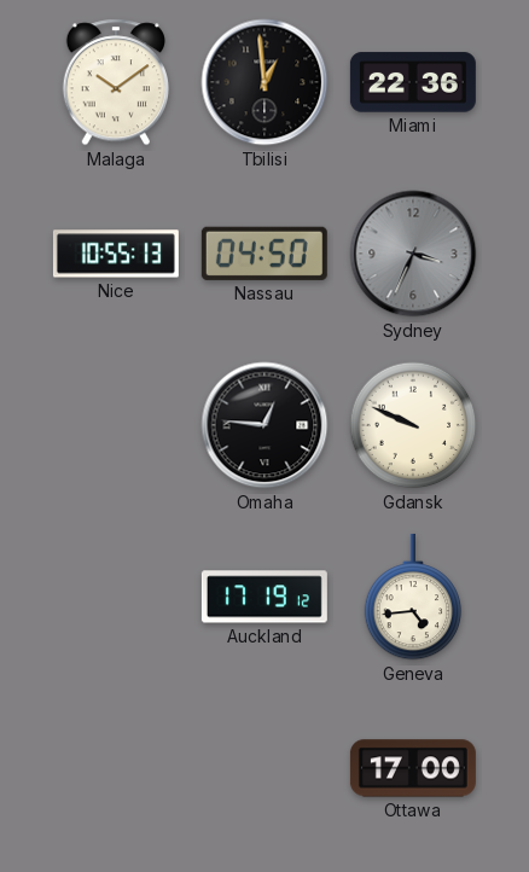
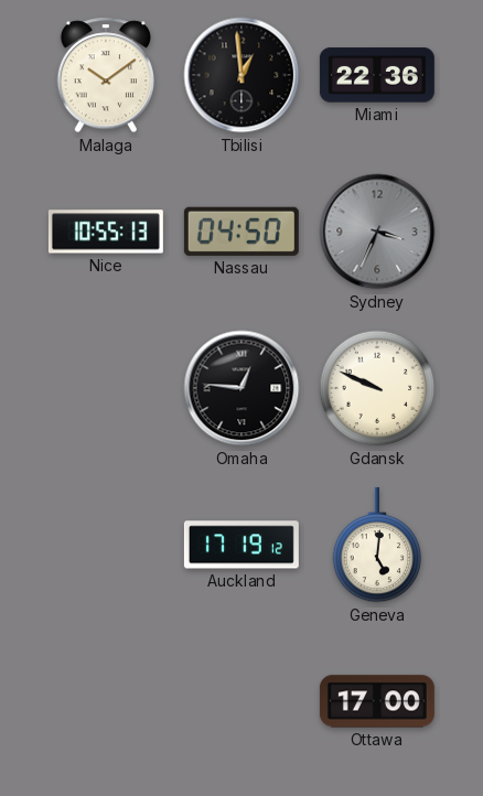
Geneva: 4:44 -> 5:01
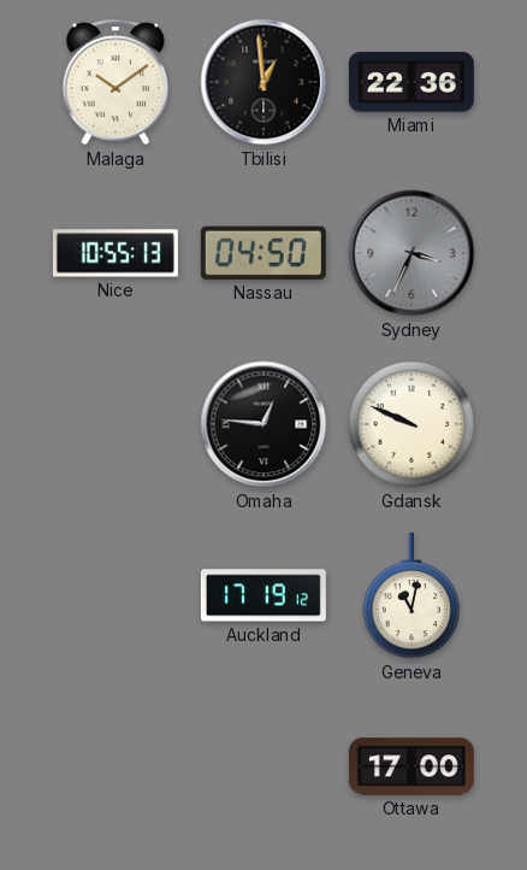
Geneva: 5:01 -> 11:02
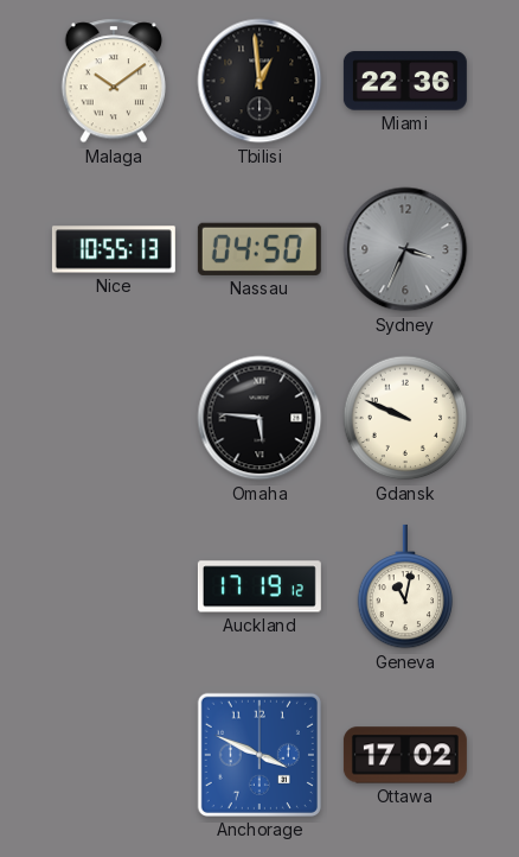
Omaha: 12:46 -> 5:46
Anchorage: none -> 3:49
Ottawa: 17:00 -> 17:02
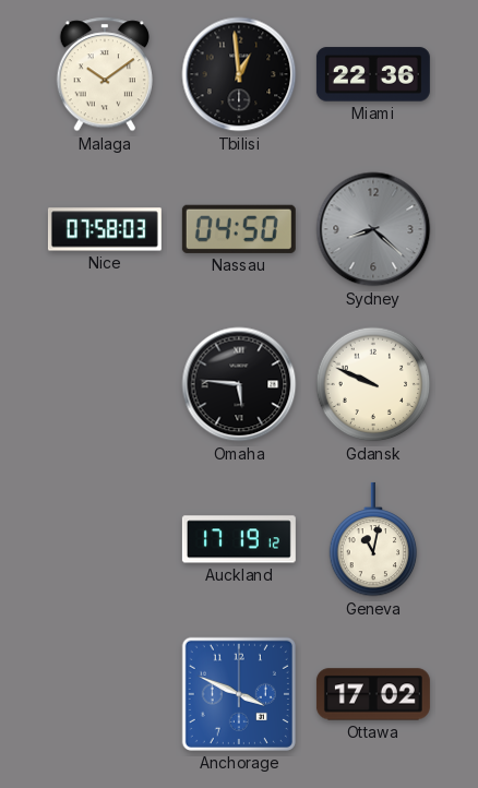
Nice: 10:55 -> 07:58
Sydney: 3:34 -> 8:22
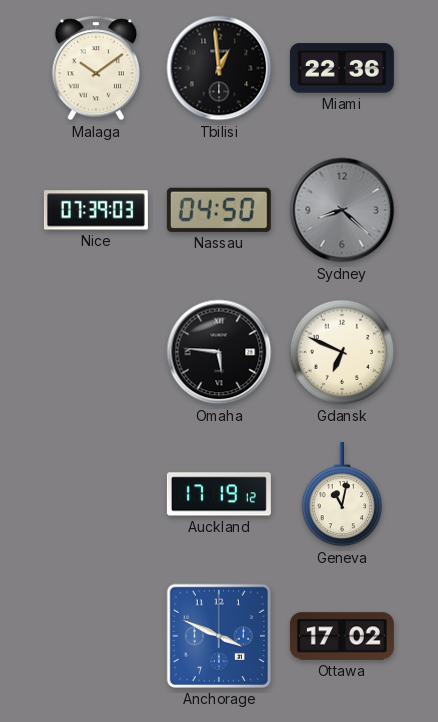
Nice: 07:58 -> 07:39
Gdansk: 9:49 -> 6:49
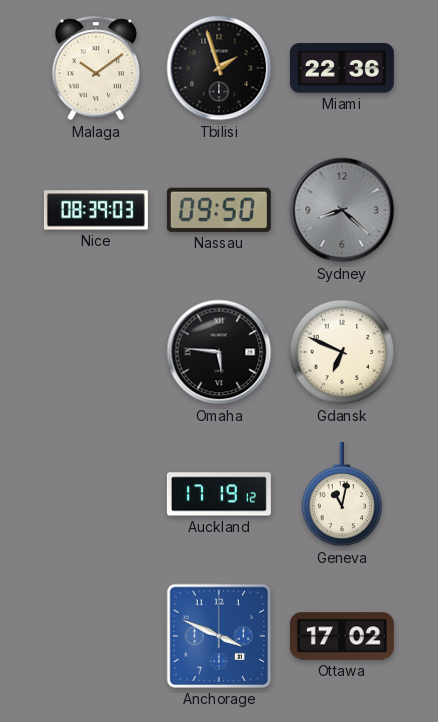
Tbilisi: 12:59 -> 1:57
Nice: 07:39 -> 08:39
Nassau: 04:50 -> 09:50
